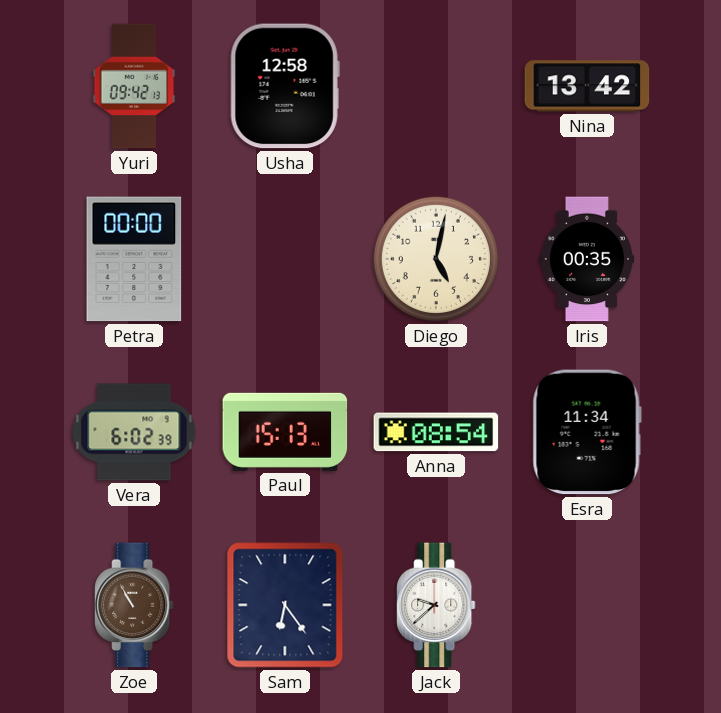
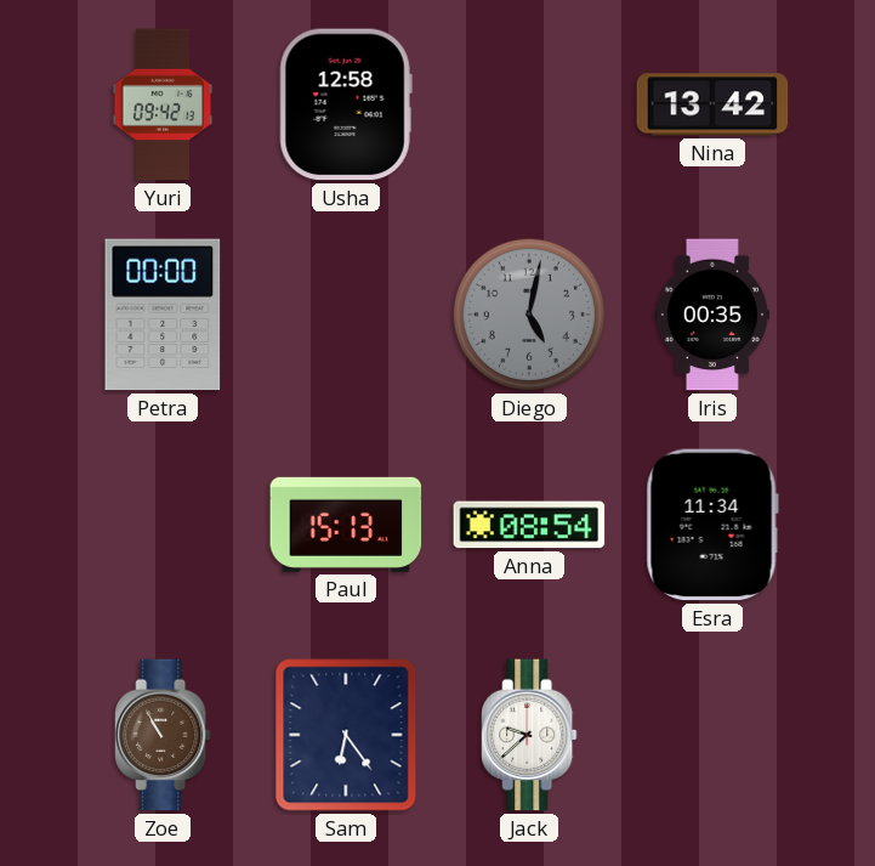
Diego dial: cream -> grey
Vera: 6:02 -> none
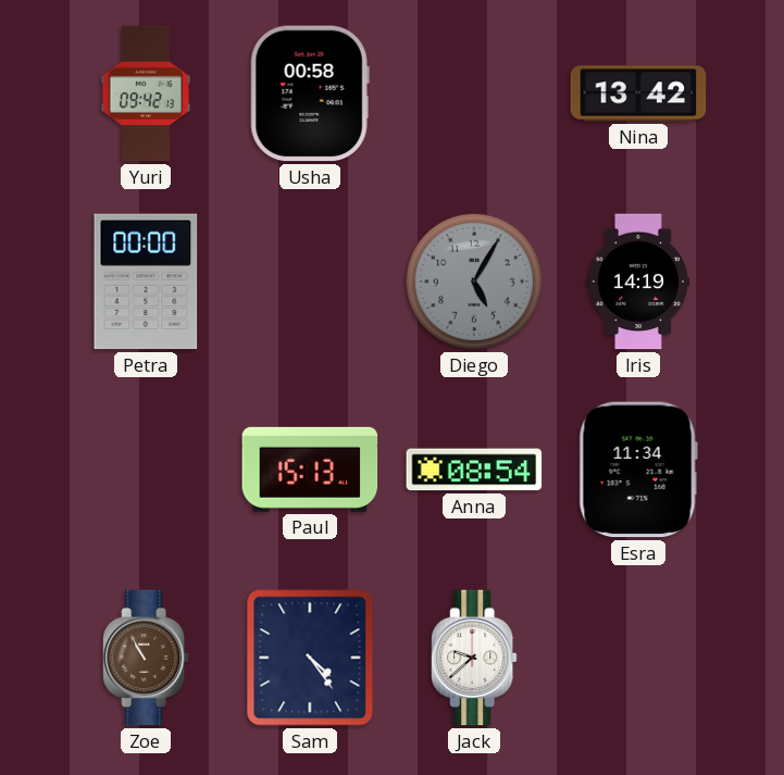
Usha: 12:58 -> 00:58
Diego: 5:02 -> 5:05
Iris: 00:35 -> 14:19
Sam: 6:24 -> 4:24
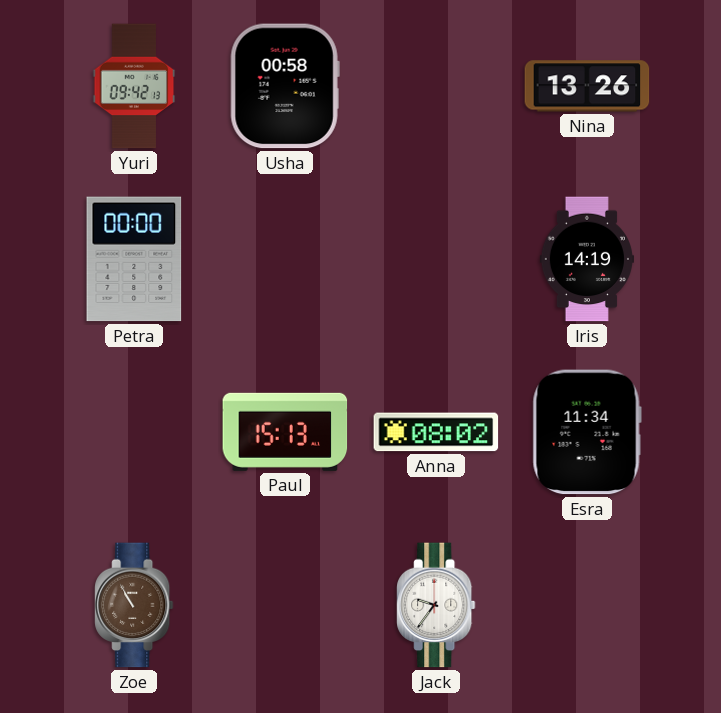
Nina: 13:42 -> 13:26
Diego: 5:05 -> none
Anna: 08:54 -> 08:02
Sam: 4:24 -> none
Jack: 9:38 -> 9:36
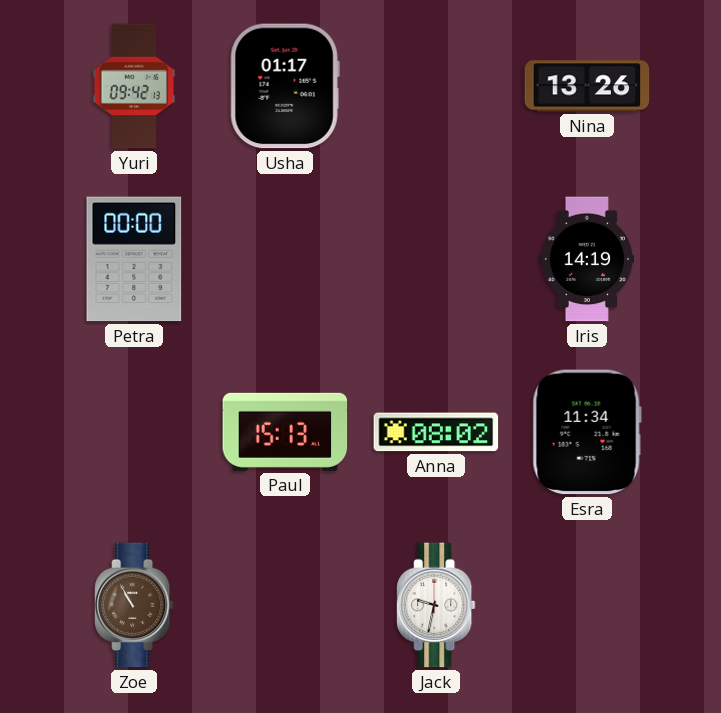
Usha: 00:58 -> 01:17
Jack: 9:36 -> 9:32
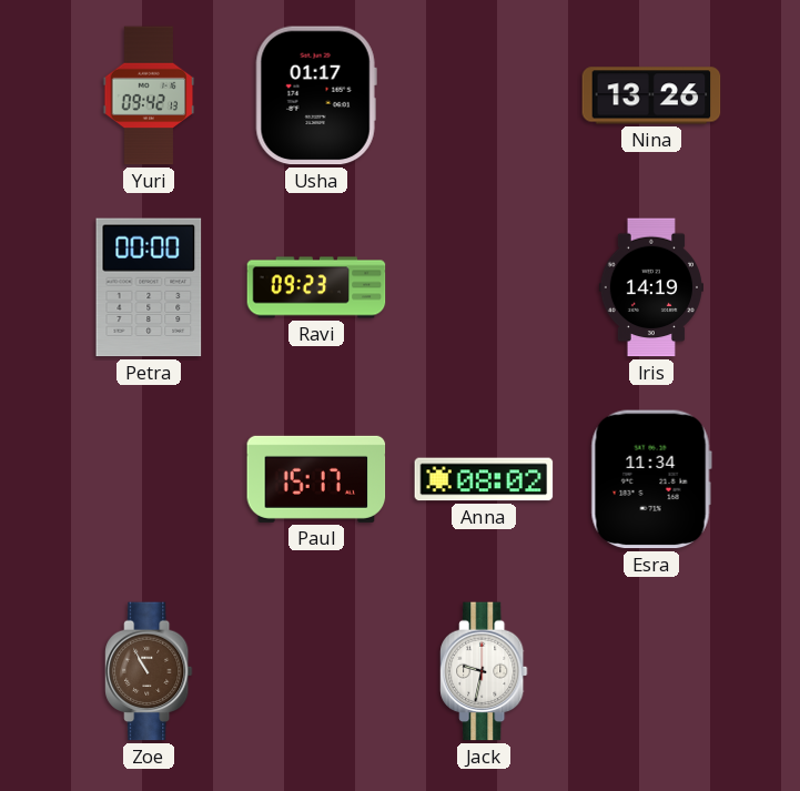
Ravi: none -> 09:23
Paul: 15:13 -> 15:17
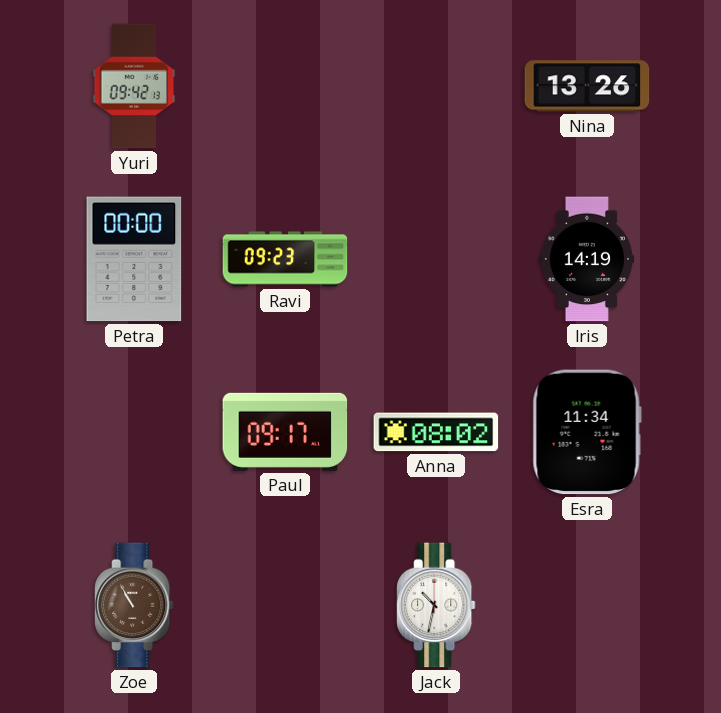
Usha: 01:17 -> none
Paul: 15:17 -> 09:17
Jack: 9:32 -> 10:32
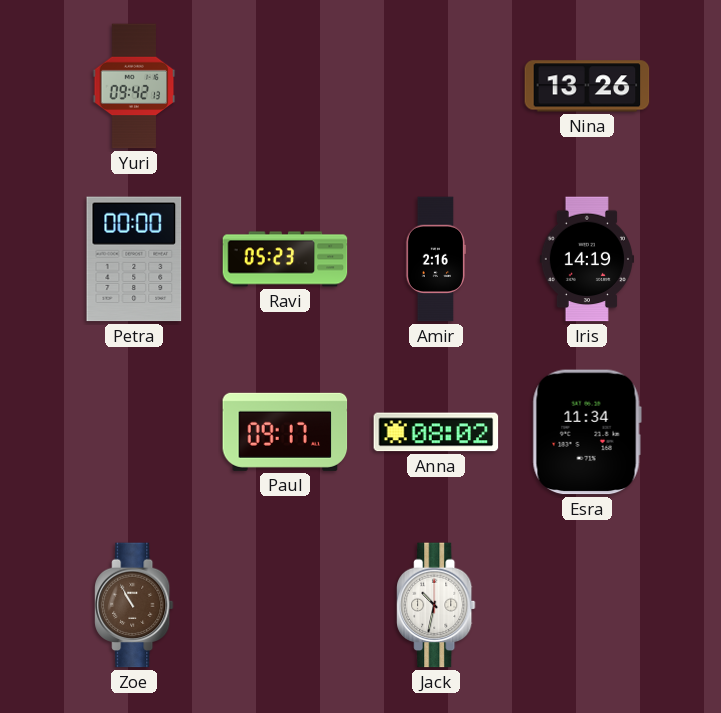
Ravi: 09:23 -> 05:23
Amir: none -> 2:16
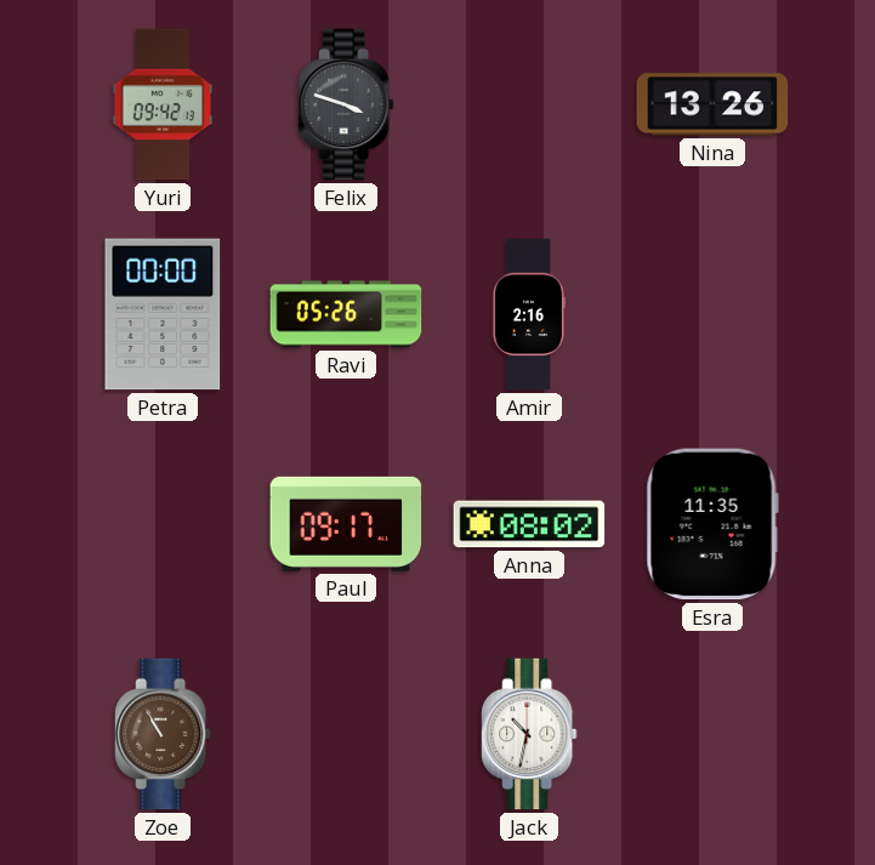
Felix: none -> 3:48
Ravi: 05:23 -> 05:26
Iris: 14:19 -> none
Esra: 11:34 -> 11:35
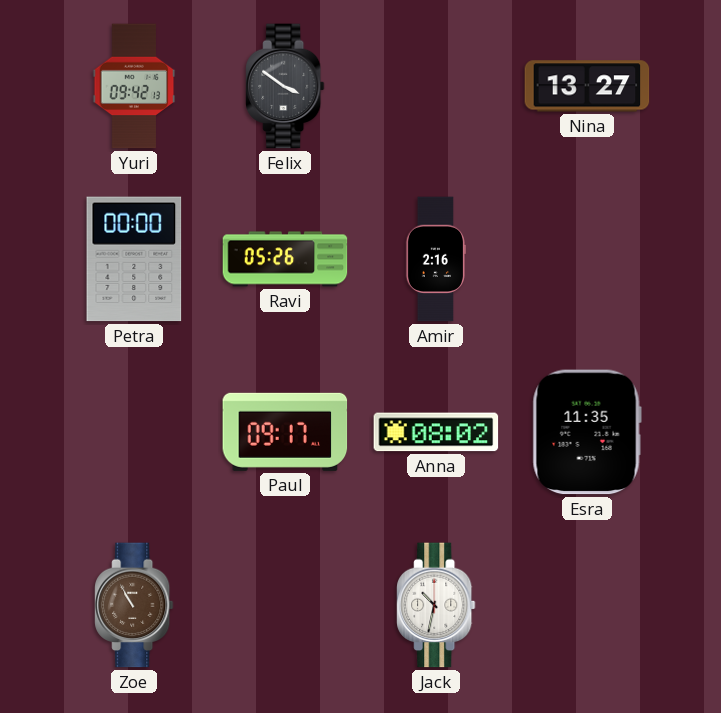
Felix: 3:48 -> 3:51
Nina: 13:26 -> 13:27
